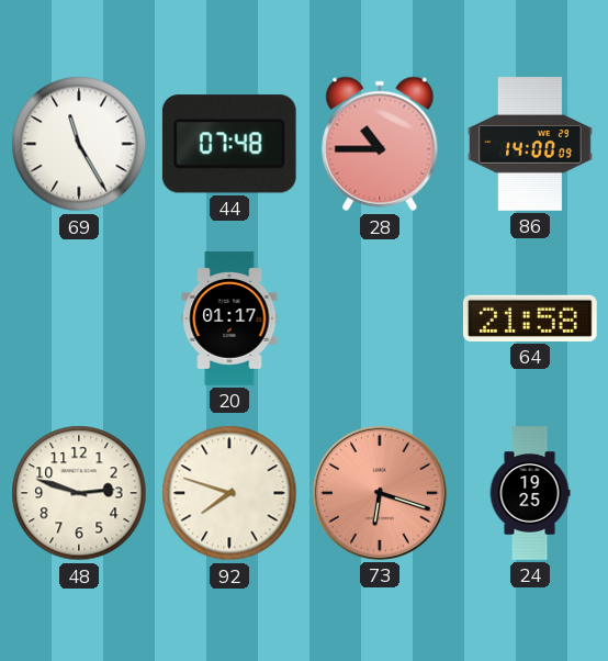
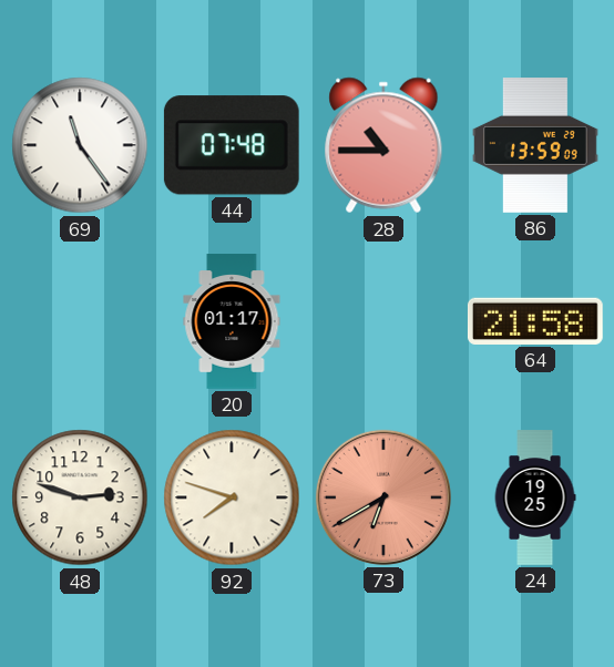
69: 11:25 -> 11:24
86: 14:00 -> 13:59
73: 6:18 -> 6:40
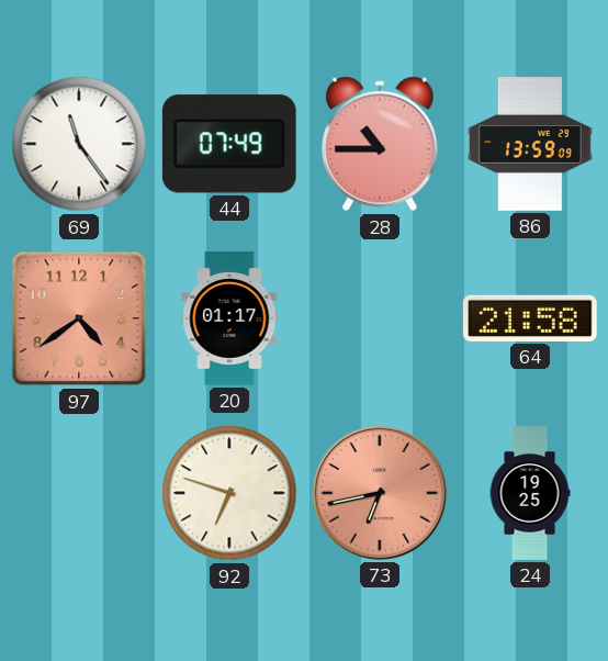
44: 07:48 -> 07:49
97: none -> 4:39
48: 2:48 -> none
92: 7:48 -> 6:48
73: 6:40 -> 6:43
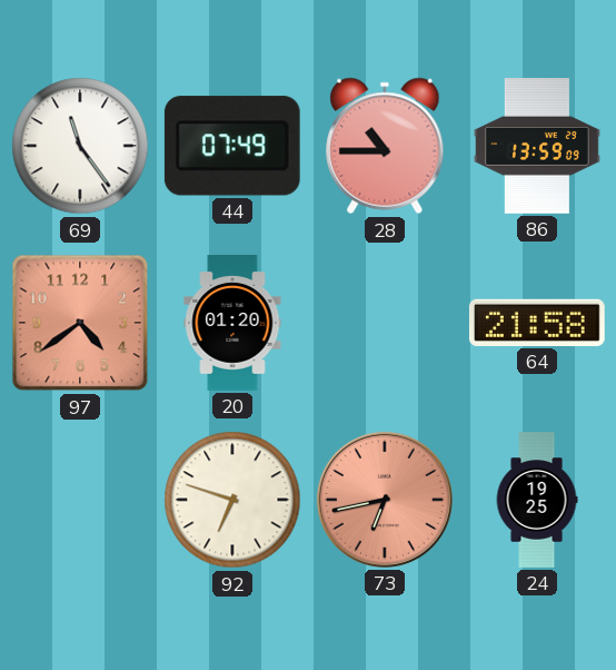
20: 01:17 -> 01:20
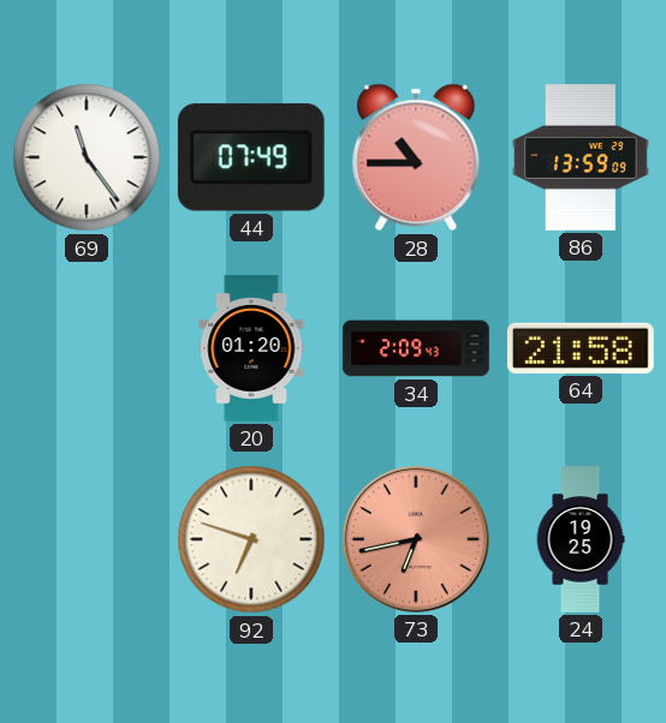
97: 4:39 -> none
34: none -> 2:09
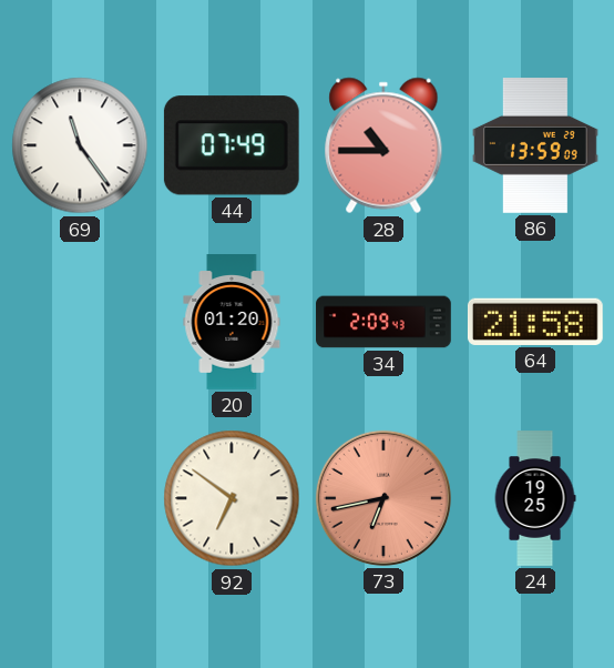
92: 6:48 -> 6:51
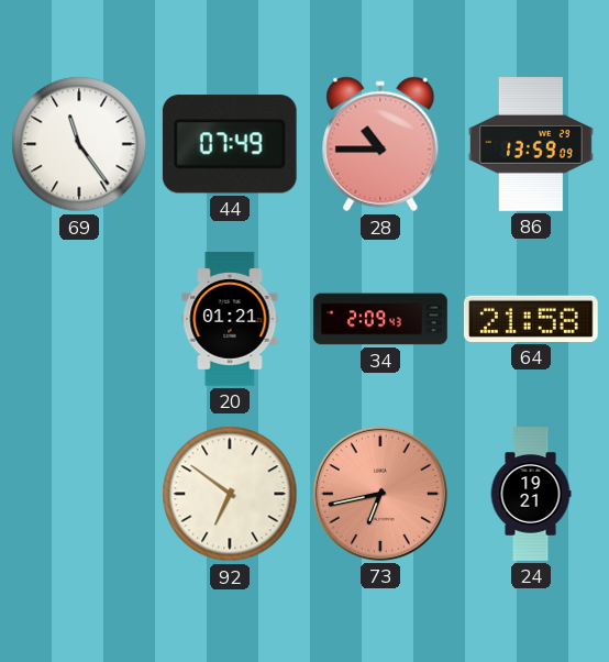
20: 01:20 -> 01:21
24: 19:25 -> 19:21
